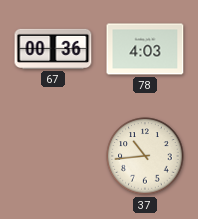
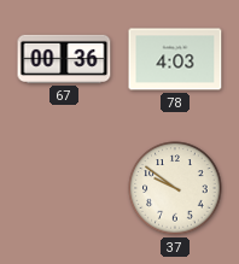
37: 10:44 -> 9:51
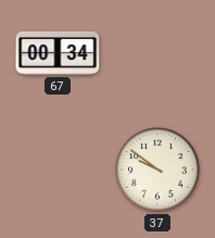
67: 00:36 -> 00:34
78: 4:03 -> none
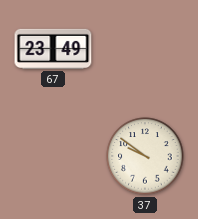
67: 00:34 -> 23:49
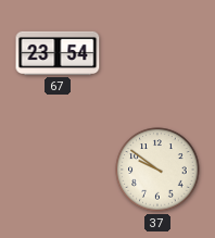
67: 23:49 -> 23:54
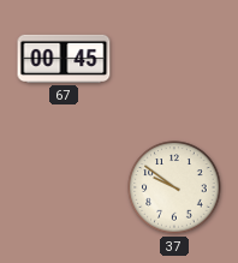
67: 23:54 -> 00:45
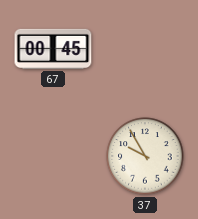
37: 9:51 -> 9:55
